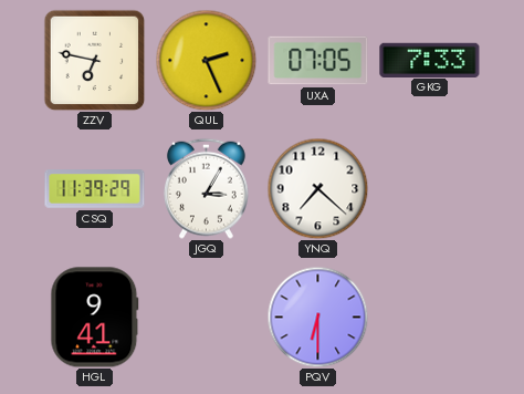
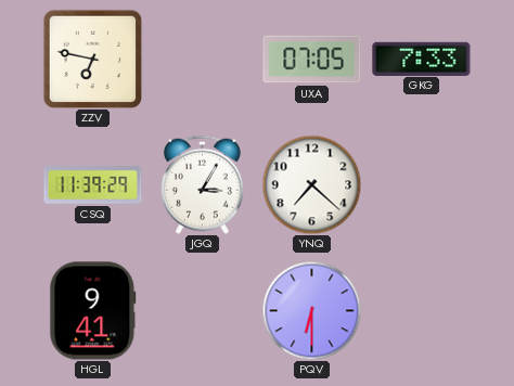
QUL: 2:26 -> none
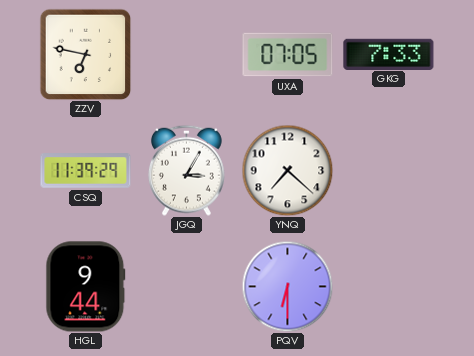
HGL: 9:41 -> 9:44
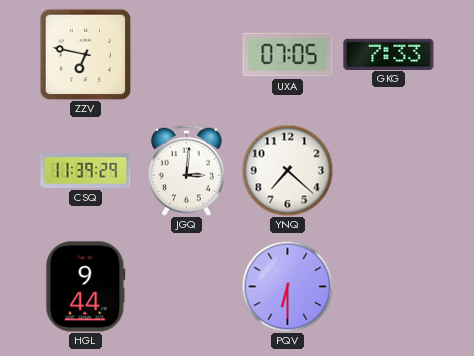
JGQ: 3:05 -> 3:01
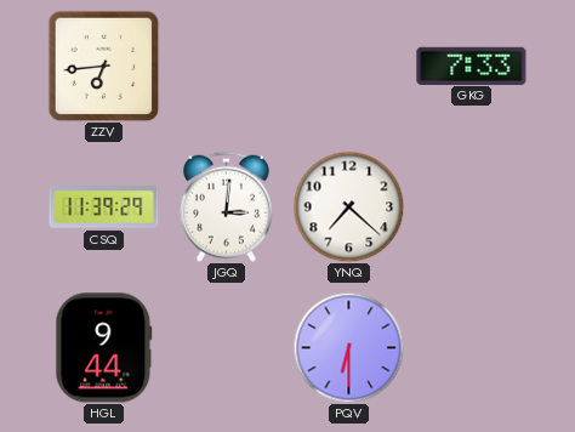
ZZV: 6:47 -> 6:44
UXA: 07:05 -> none
